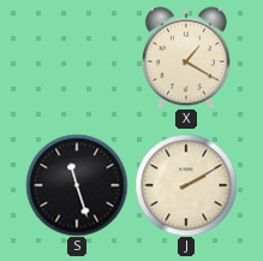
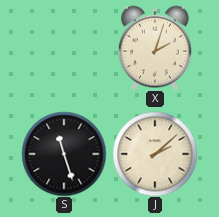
X: 1:20 -> 2:03
J: 2:10 -> 2:08
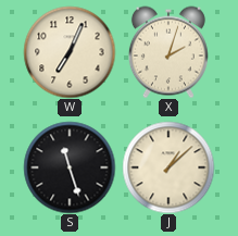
W: none -> 7:04
J: 2:08 -> 1:08
